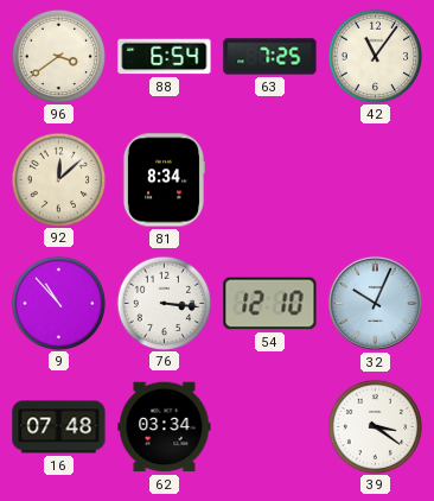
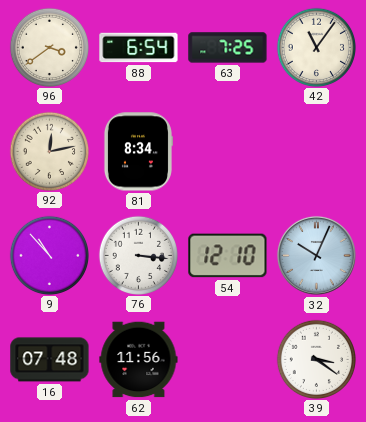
92: 12:08 -> 12:13
62: 03:34 -> 11:56
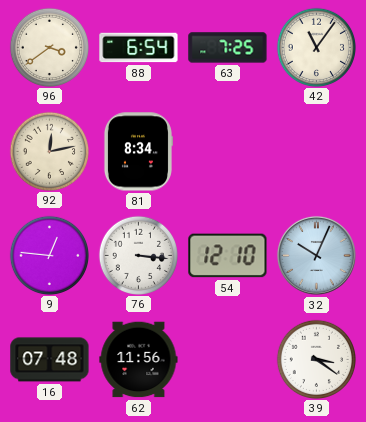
9: 10:53 -> 12:46
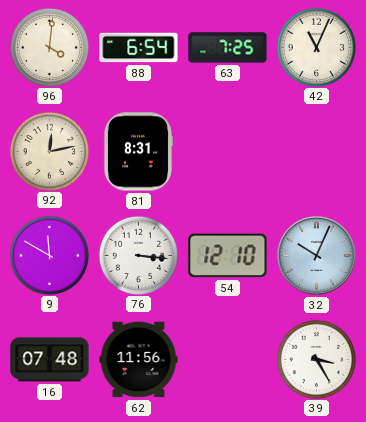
96: 3:39 -> 4:01
42: 11:06 -> 11:04
81: 8:34 -> 8:31
9: 12:46 -> 11:50
39: 3:21 -> 3:25
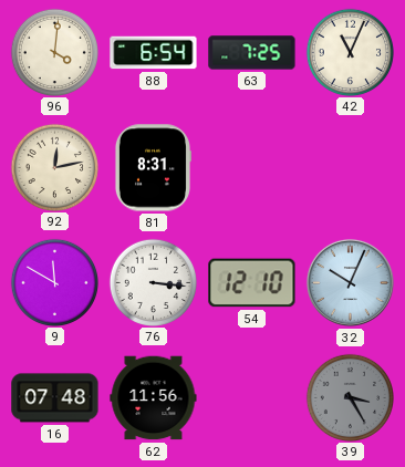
39 dial: white -> grey
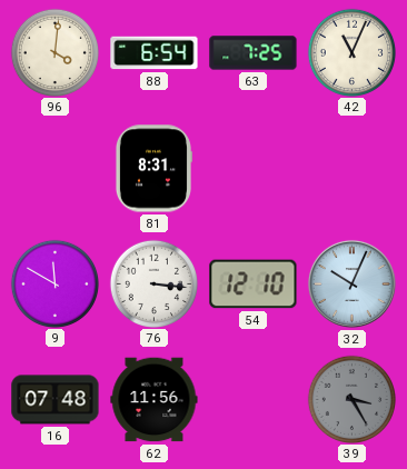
92: 12:13 -> none
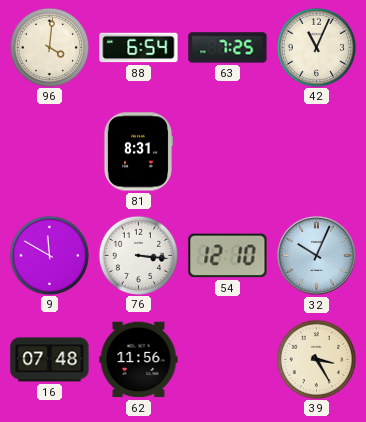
39 dial: grey -> cream
